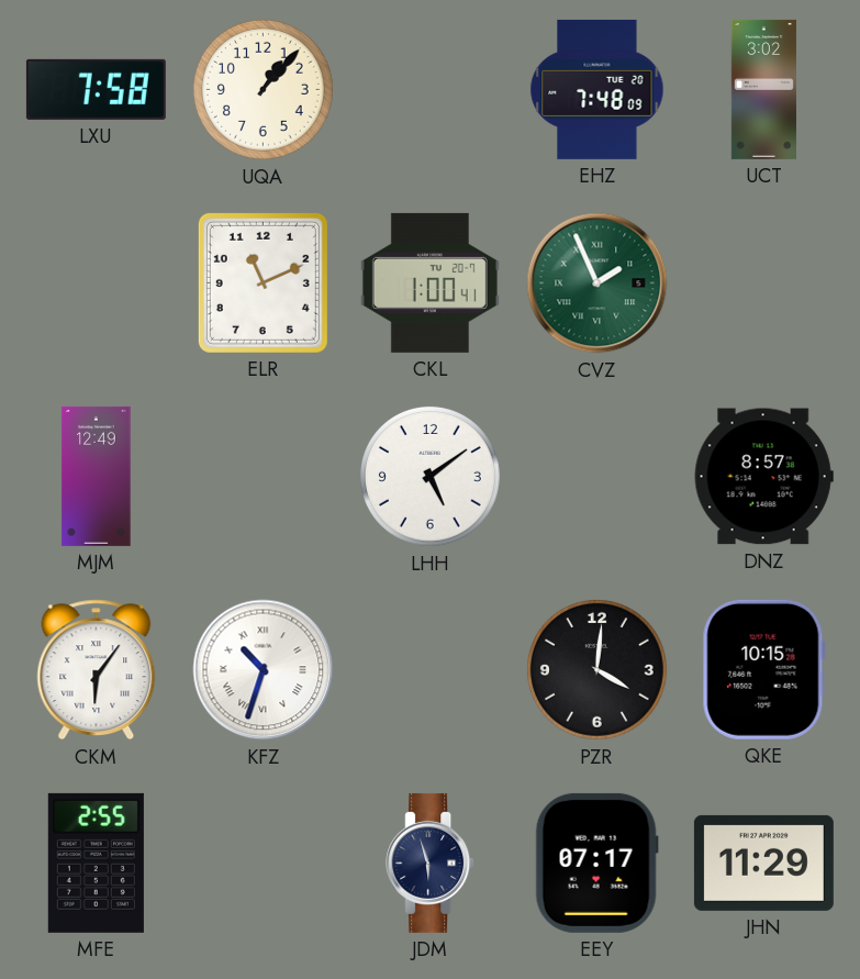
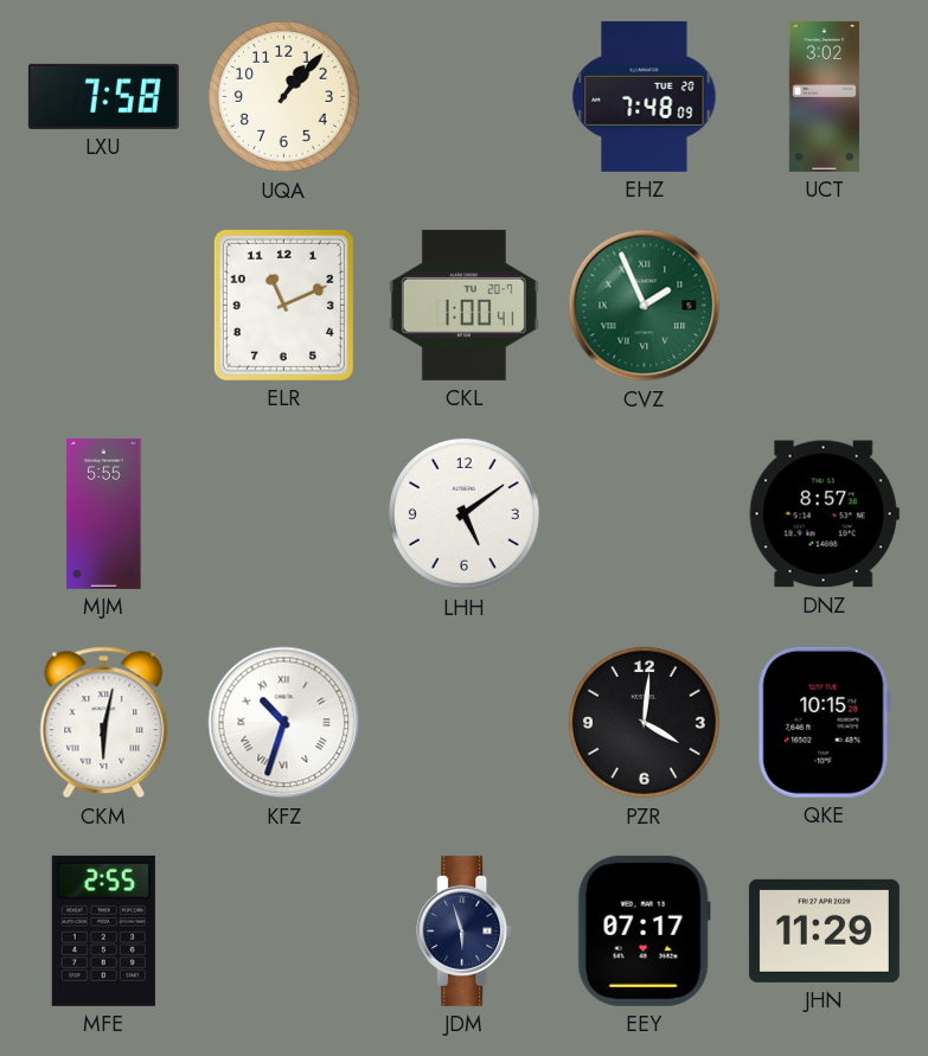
MJM: 12:49 -> 5:55
CKM: 6:06 -> 6:02
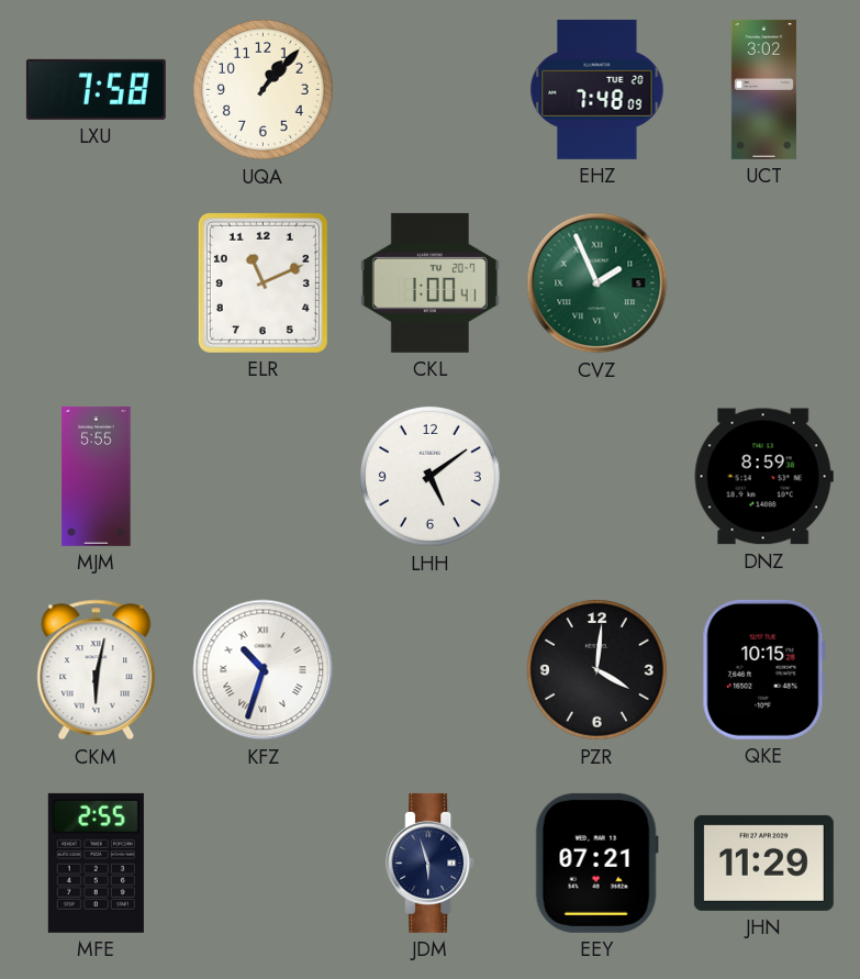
DNZ: 8:57 -> 8:59
EEY: 07:17 -> 07:21
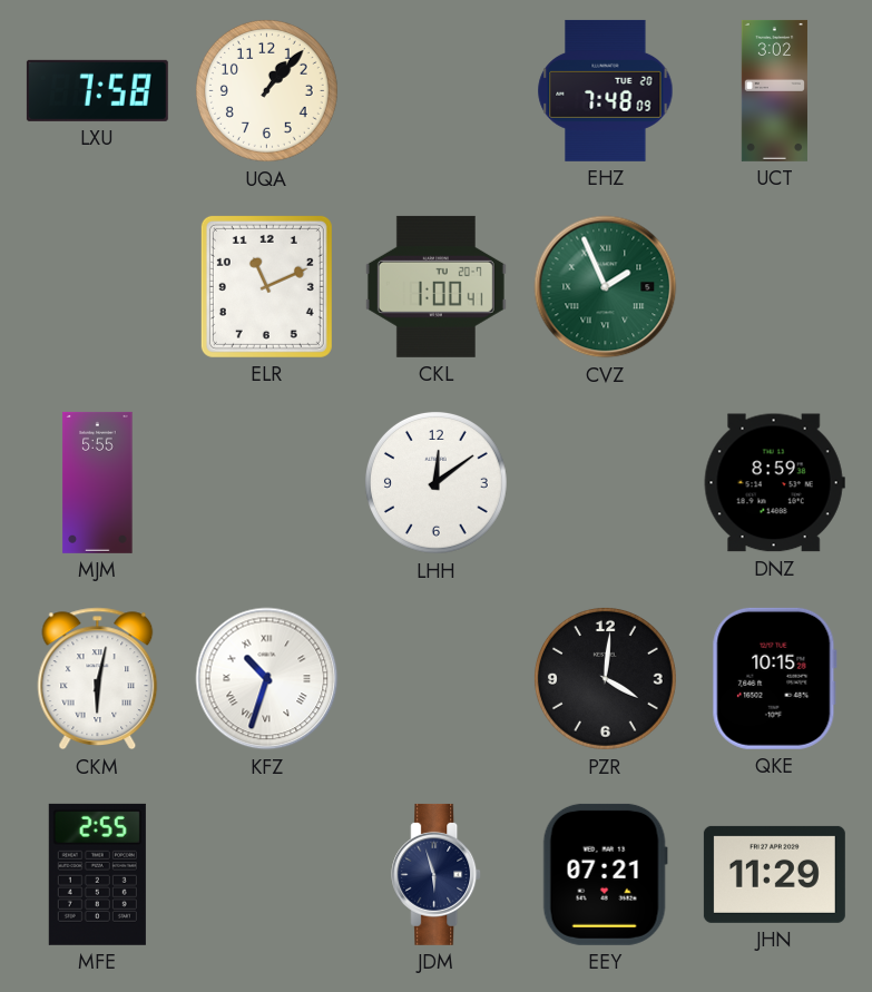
LHH: 5:09 -> 12:09
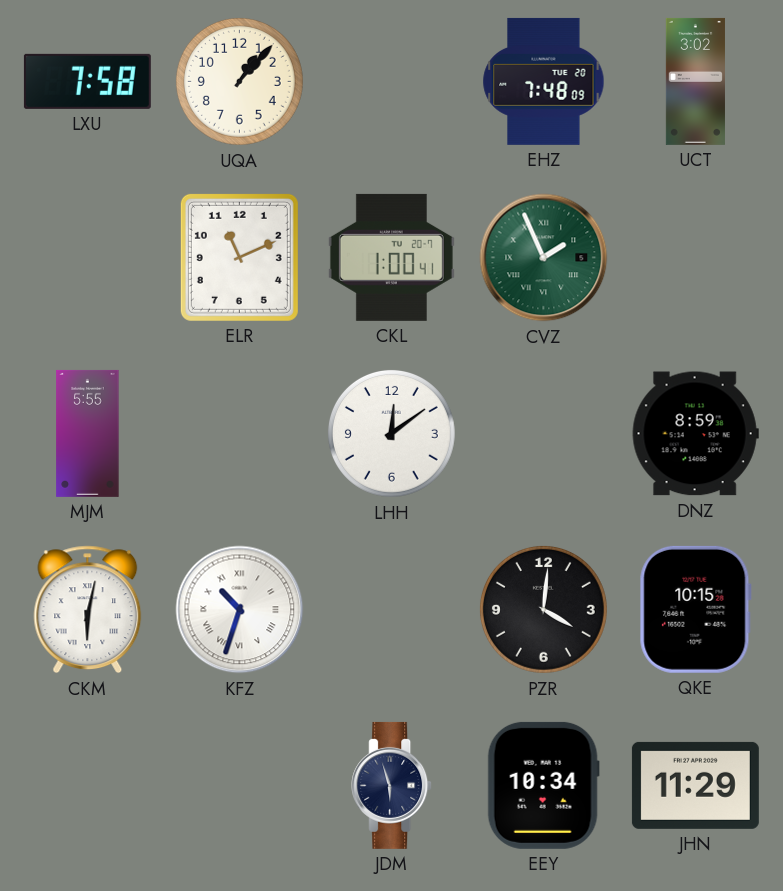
MFE: 2:55 -> none
EEY: 07:21 -> 10:34
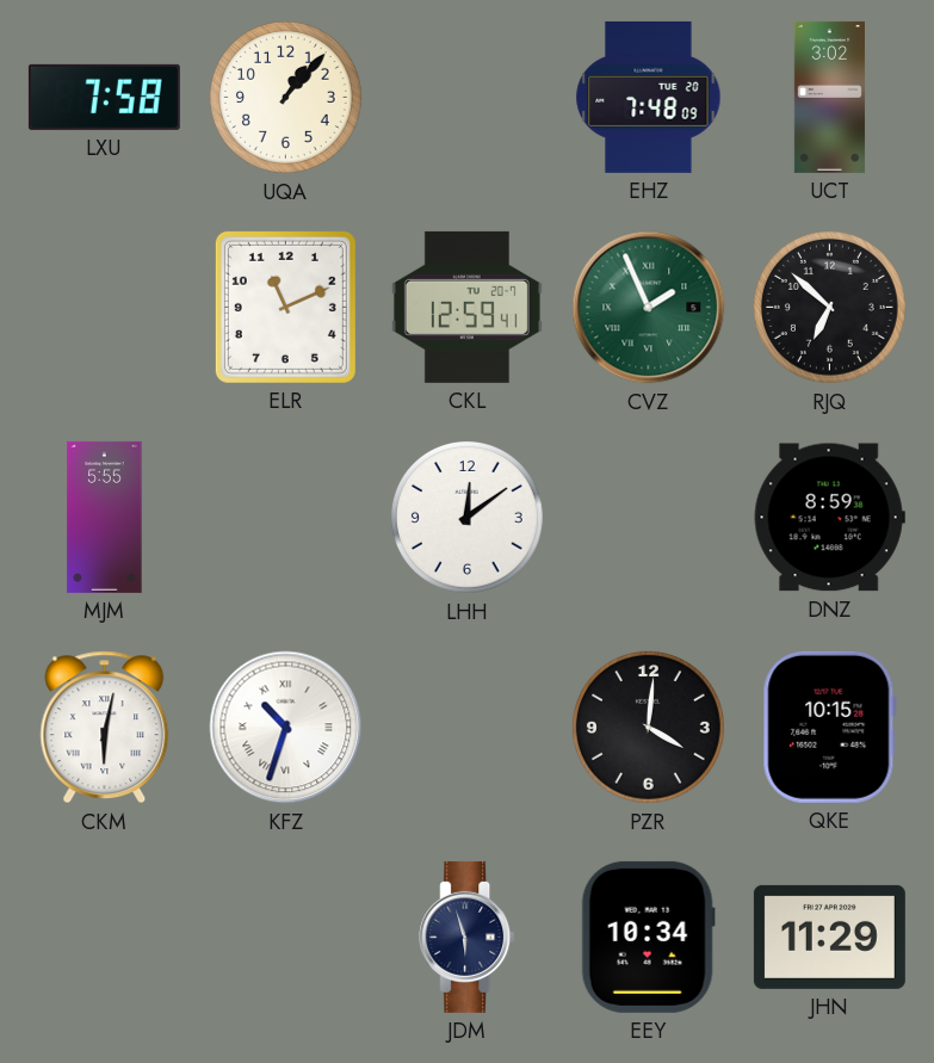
CKL: 1:00 -> 12:59
RJQ: none -> 6:52
